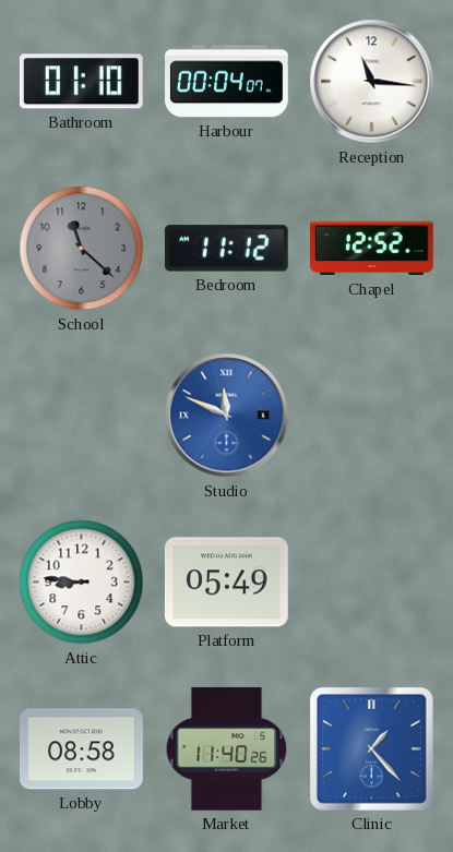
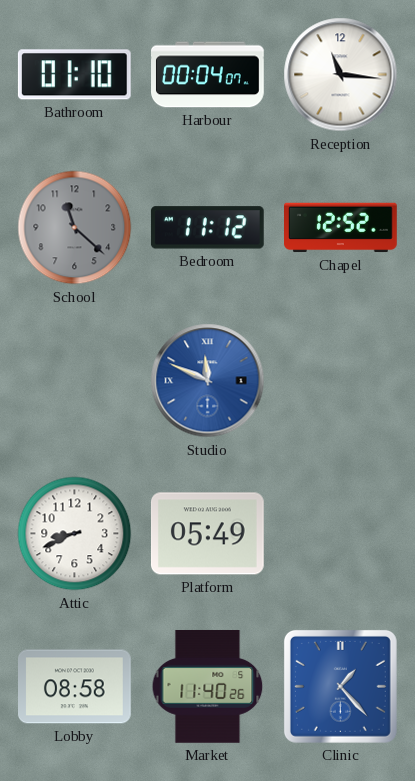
Attic: 8:46 -> 8:41
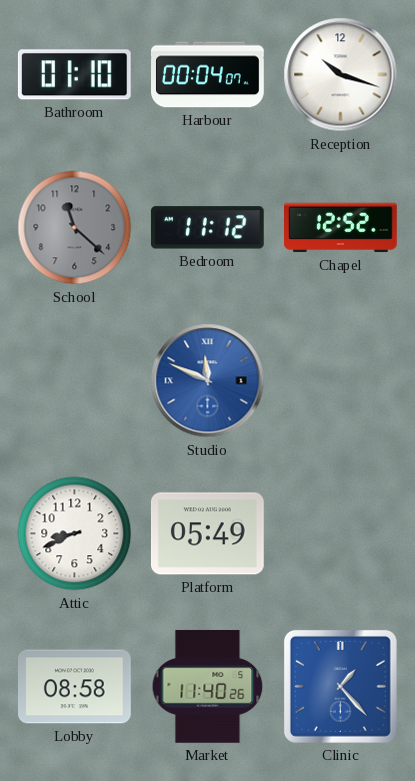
Reception: 11:16 -> 10:18
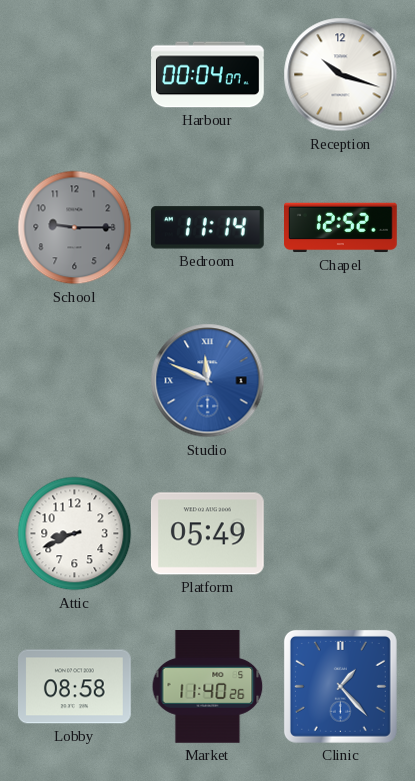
Bathroom: 01:10 -> none
School: 11:22 -> 9:15
Bedroom: 11:12 -> 11:14
